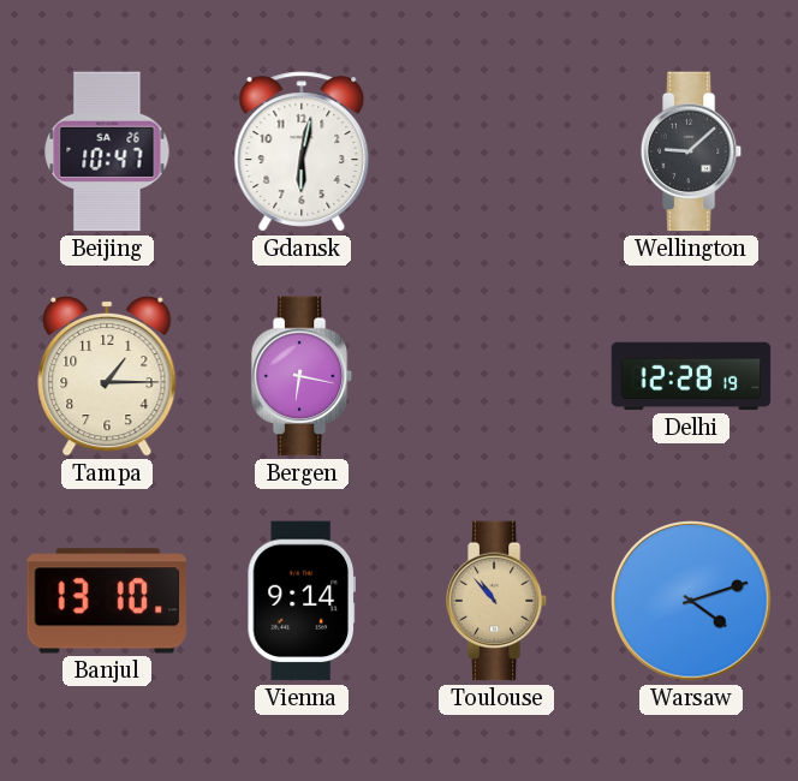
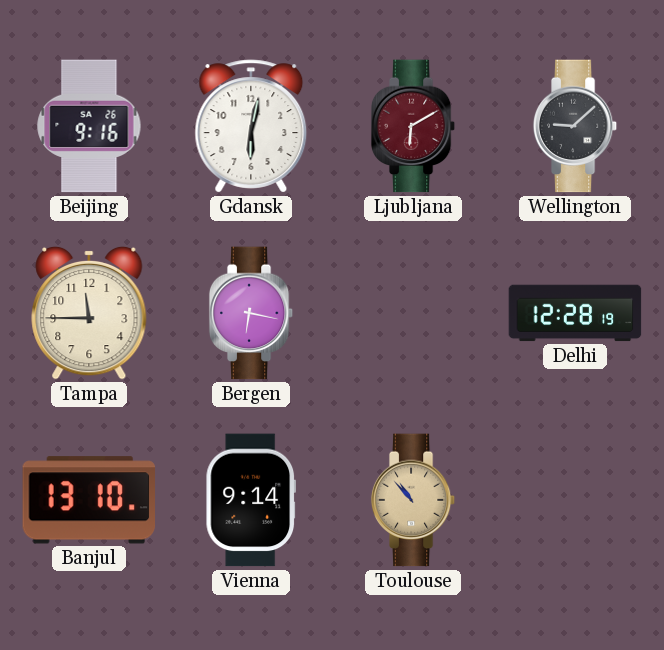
Beijing: 10:47 -> 9:16
Ljubljana: none -> 6:10
Tampa: 1:15 -> 11:45
Warsaw: 4:12 -> none
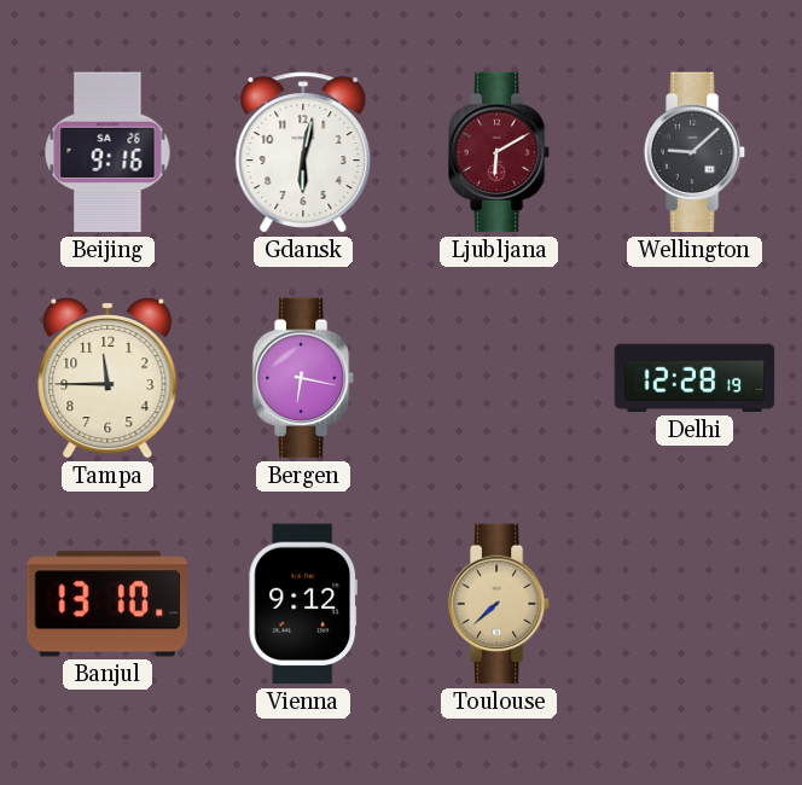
Vienna: 9:14 -> 9:12
Toulouse: 10:53 -> 7:38
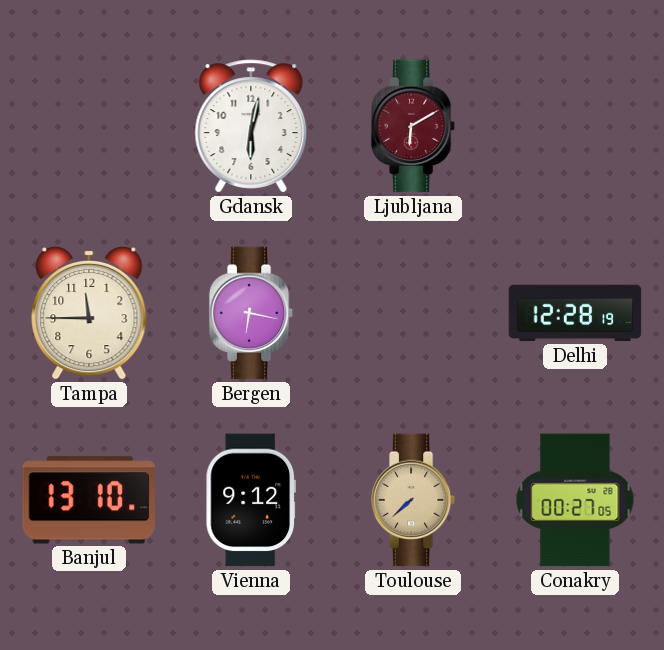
Beijing: 9:16 -> none
Wellington: 9:08 -> none
Conakry: none -> 00:27
